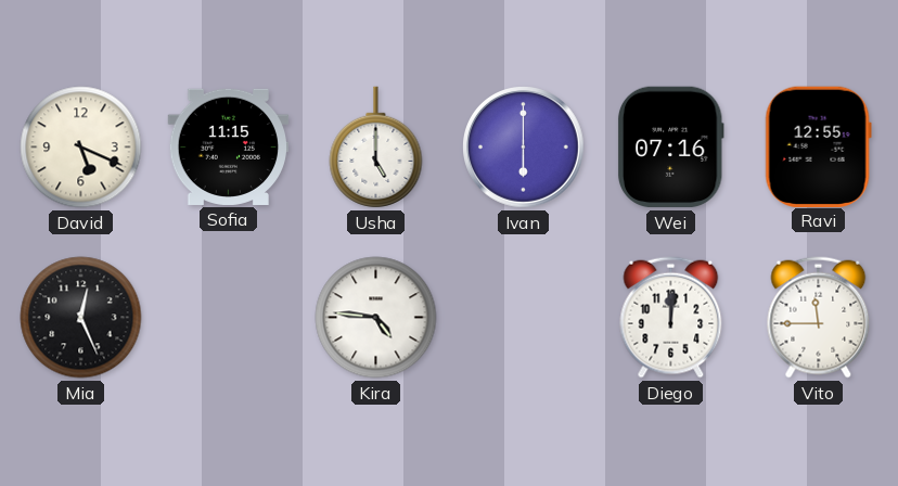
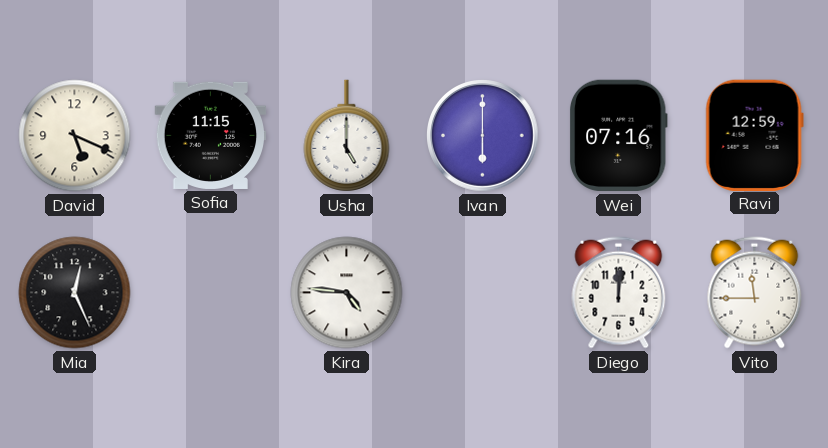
Ravi: 12:55 -> 12:59
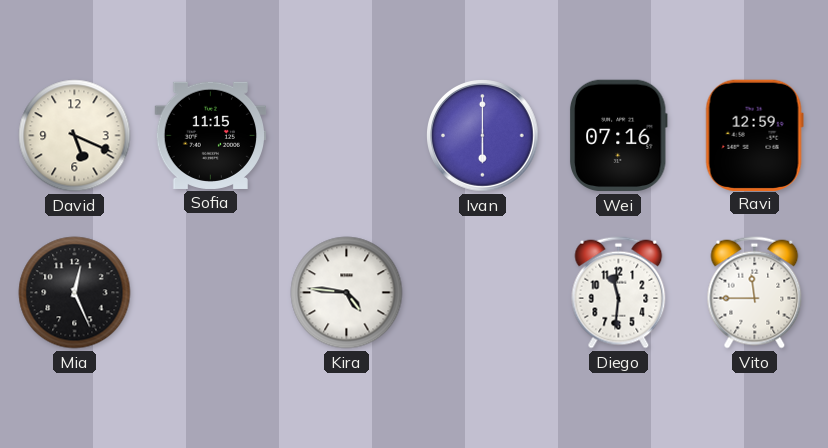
Usha: 5:00 -> none
Diego: 12:01 -> 11:31
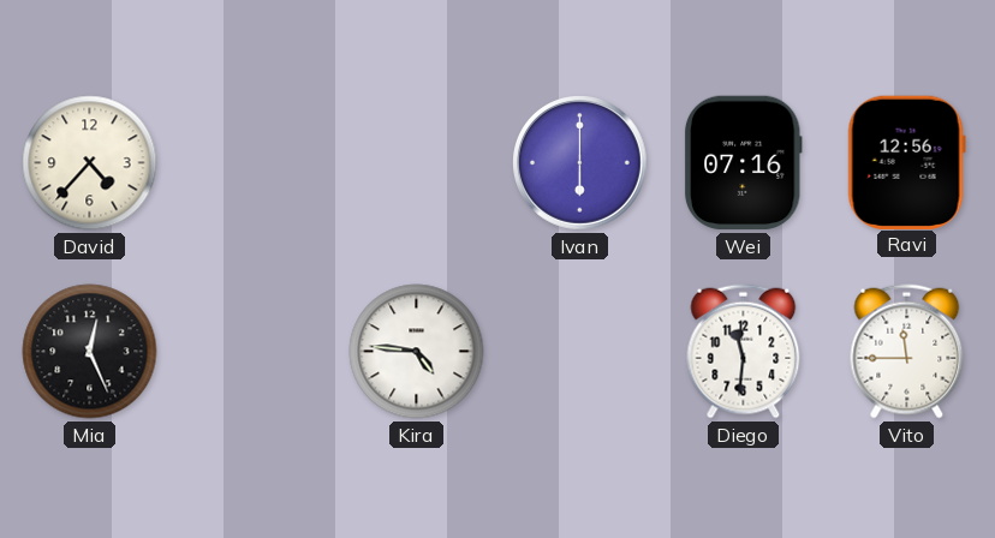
David: 5:19 -> 4:37
Sofia: 11:15 -> none
Ravi: 12:59 -> 12:56
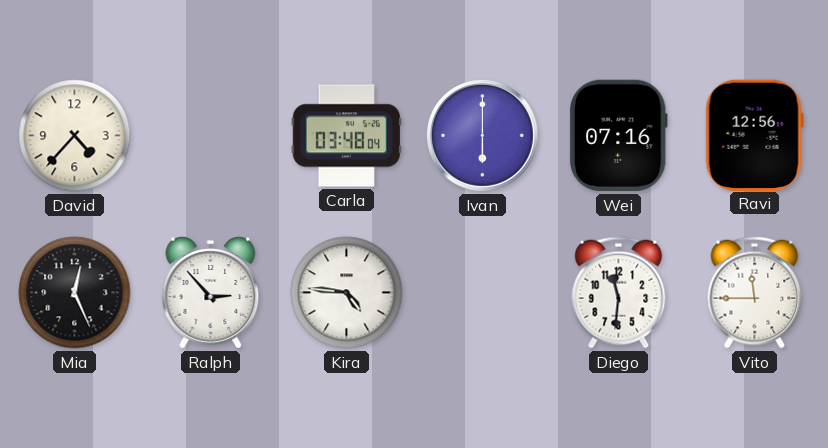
Carla: none -> 03:48
Ralph: none -> 2:53
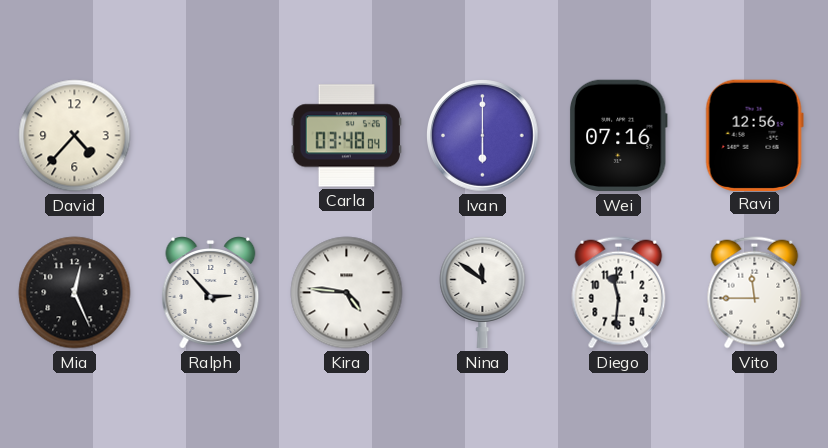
Nina: none -> 11:51
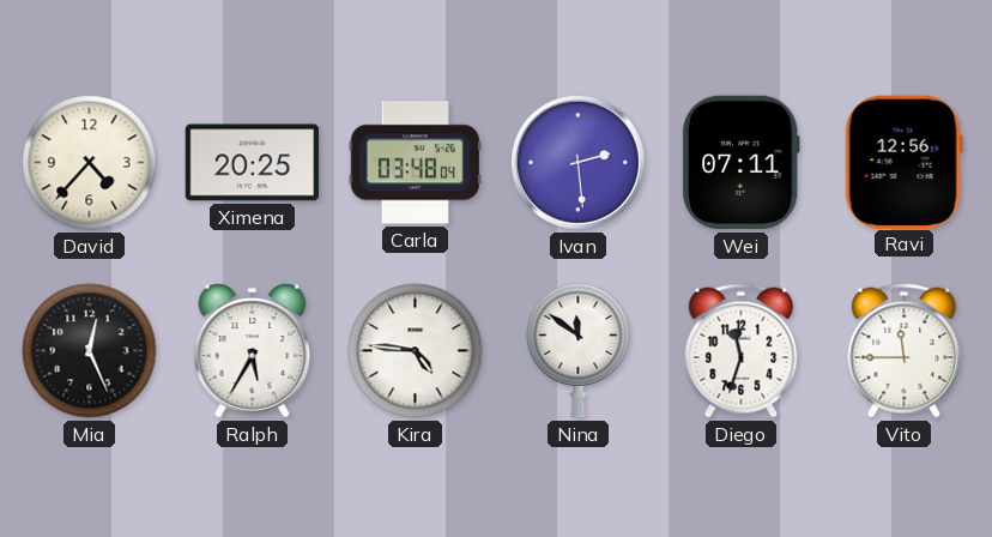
Ximena: none -> 20:25
Ivan: 6:00 -> 2:29
Wei: 07:16 -> 07:11
Ralph: 2:53 -> 5:35
Diego: 11:31 -> 11:33
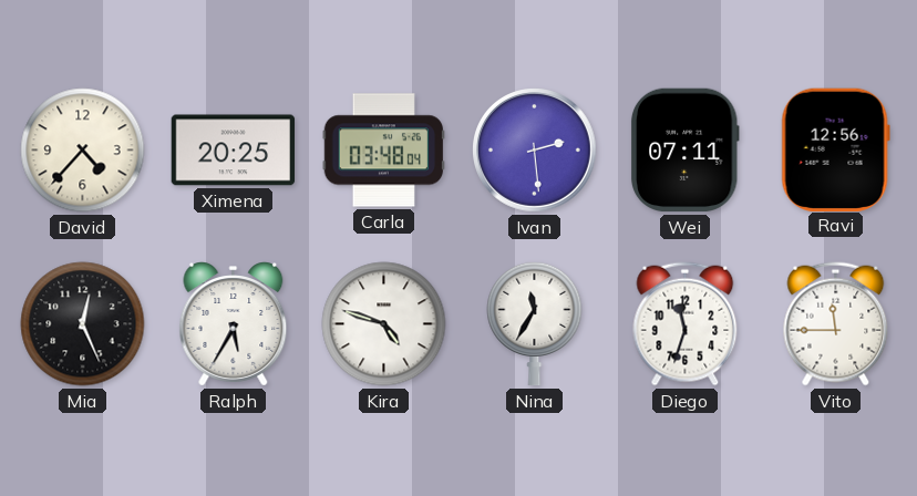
Kira: 4:46 -> 4:48
Nina: 11:51 -> 11:35
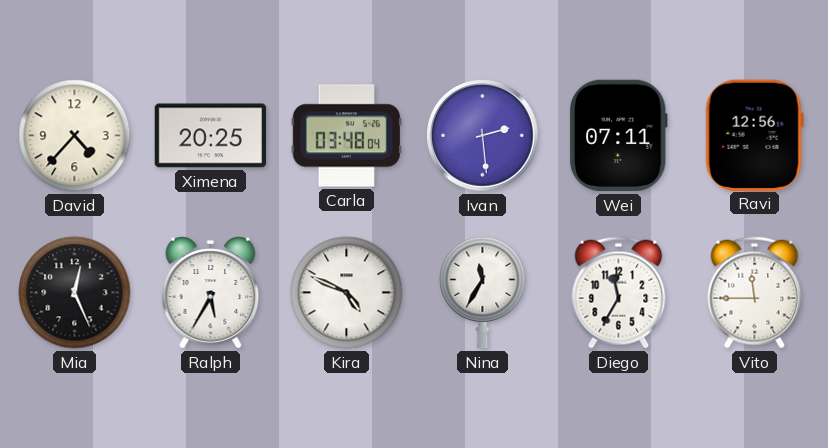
Kira: 4:48 -> 4:49
Diego: 11:33 -> 11:35
